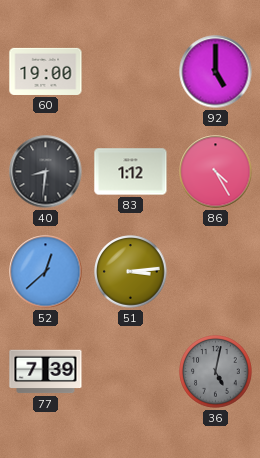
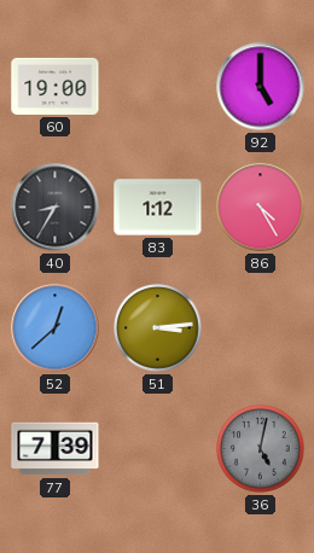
40: 8:31 -> 8:35
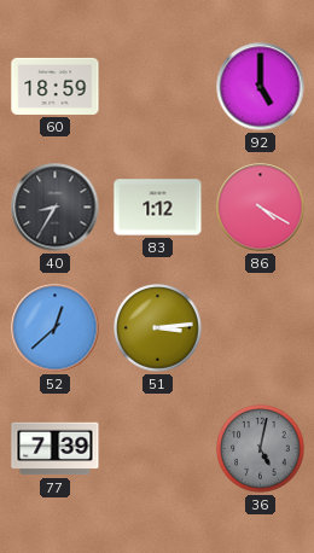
60: 19:00 -> 18:59
86: 4:25 -> 4:20
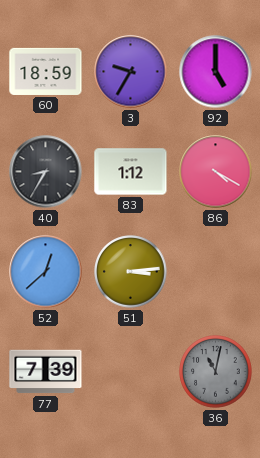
3: none -> 9:35
36: 5:02 -> 11:02
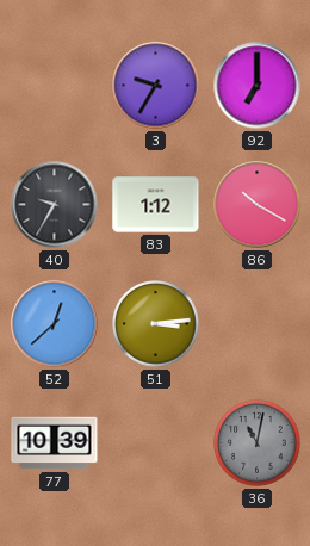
60: 18:59 -> none
92: 5:00 -> 7:00
40: 8:35 -> 9:35
86: 4:20 -> 10:20
77: 7:39 -> 10:39
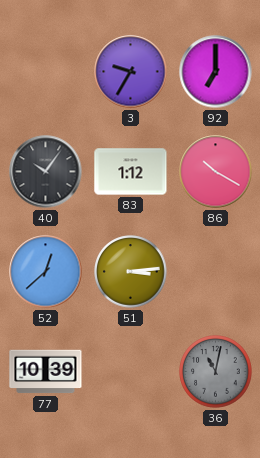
40: 9:35 -> 10:06
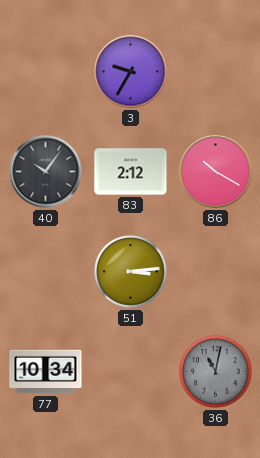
92: 7:00 -> none
83: 1:12 -> 2:12
52: 12:38 -> none
77: 10:39 -> 10:34
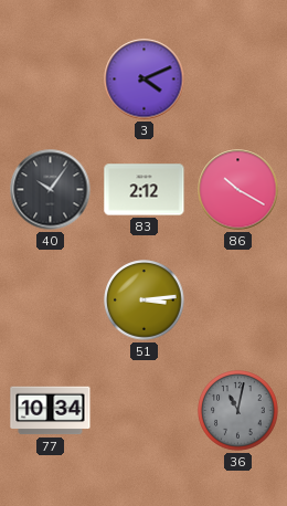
3: 9:35 -> 4:11
